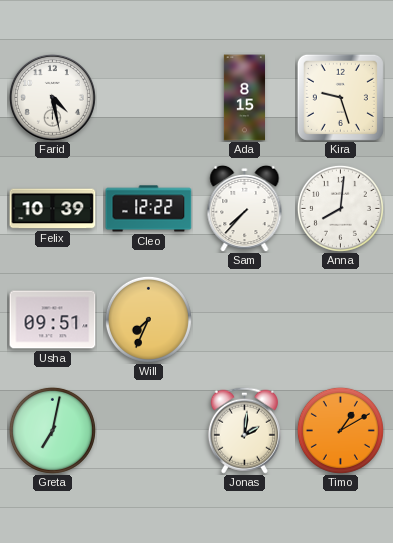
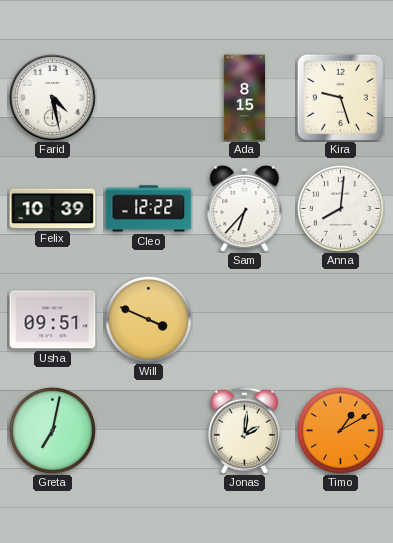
Sam: 7:37 -> 6:37
Will: 7:34 -> 3:49
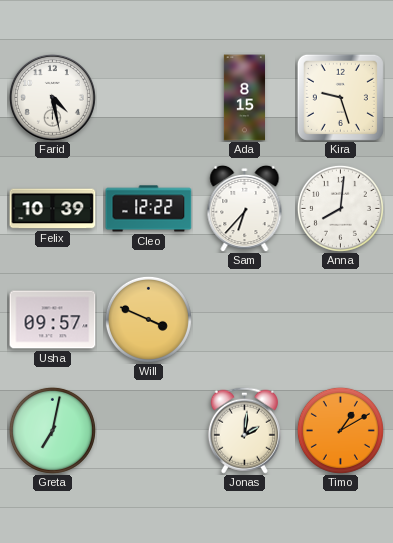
Usha: 09:51 -> 09:57
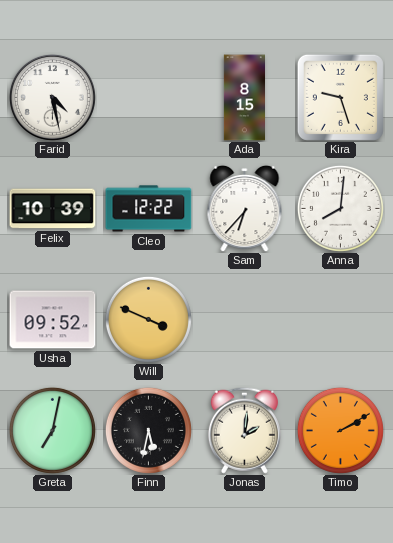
Usha: 09:57 -> 09:52
Finn: none -> 5:32
Timo: 1:10 -> 2:10
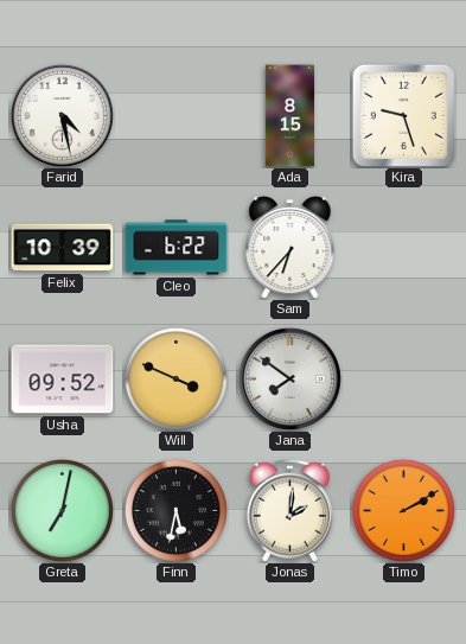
Cleo: 12:22 -> 6:22
Anna: 8:01 -> none
Jana: none -> 7:51
